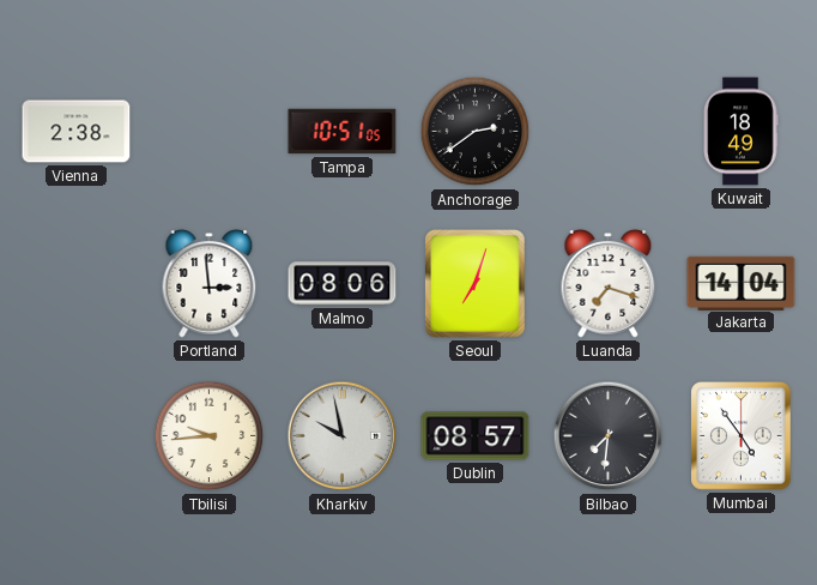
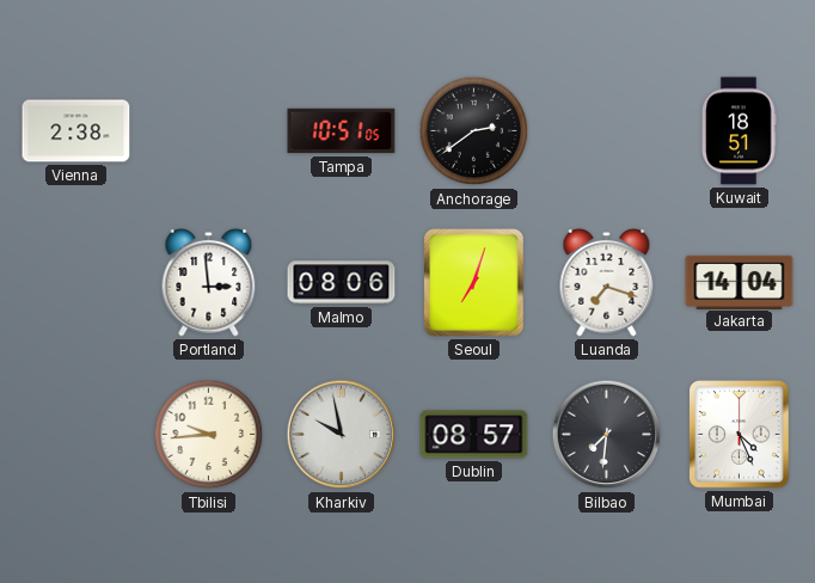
Kuwait: 18:49 -> 18:51
Mumbai: 4:54 -> 4:26
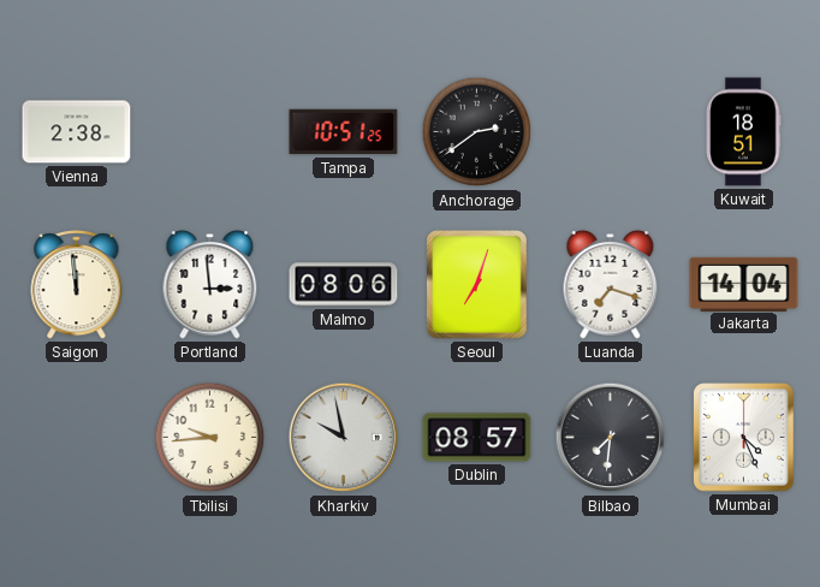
Tampa: 10:51:05 -> 10:51:25
Saigon: none -> 11:59
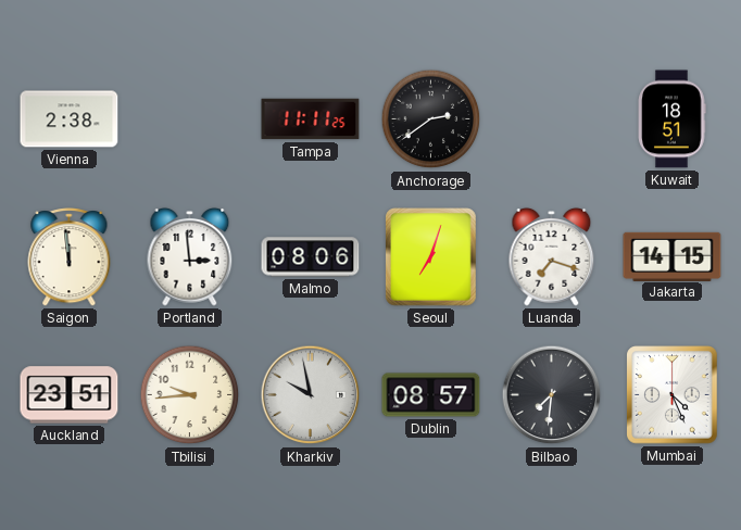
Tampa: 10:51 -> 11:11
Jakarta: 14:04 -> 14:15
Auckland: none -> 23:51
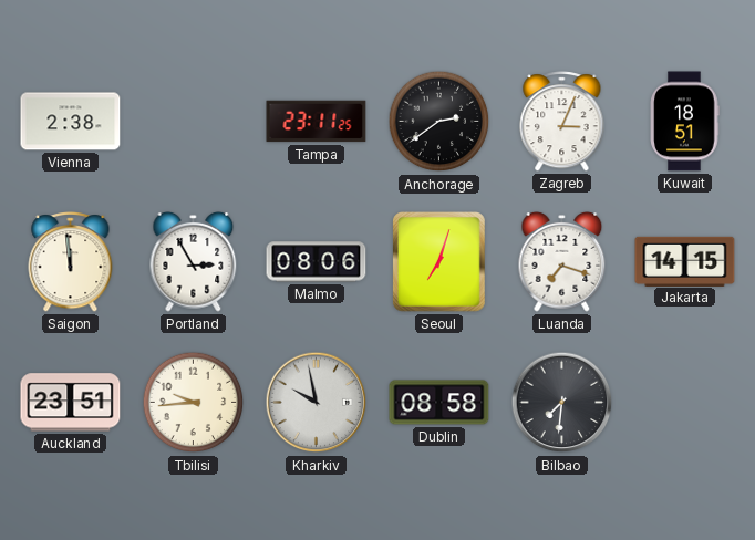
Tampa: 11:11 -> 23:11
Zagreb: none -> 3:04
Portland: 2:59 -> 2:55
Dublin: 08:57 -> 08:58
Mumbai: 4:26 -> none
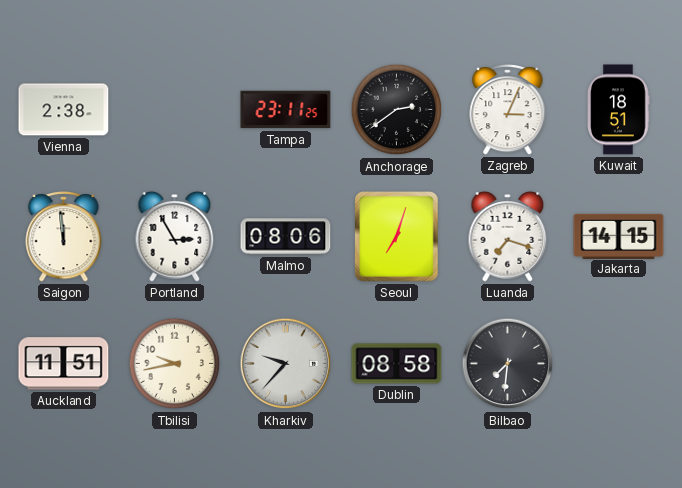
Auckland: 23:51 -> 11:51
Tbilisi: 9:44 -> 9:43
Kharkiv: 9:58 -> 9:37
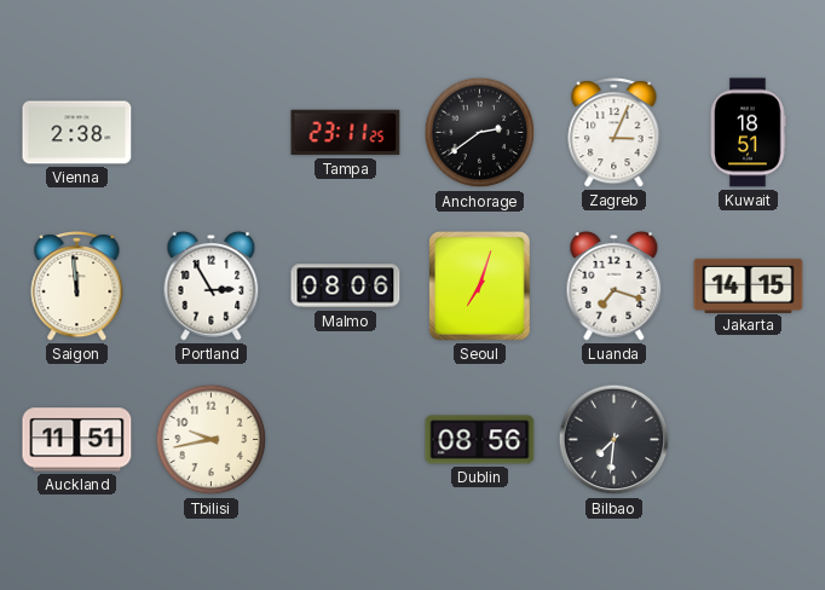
Kharkiv: 9:37 -> none
Dublin: 08:58 -> 08:56
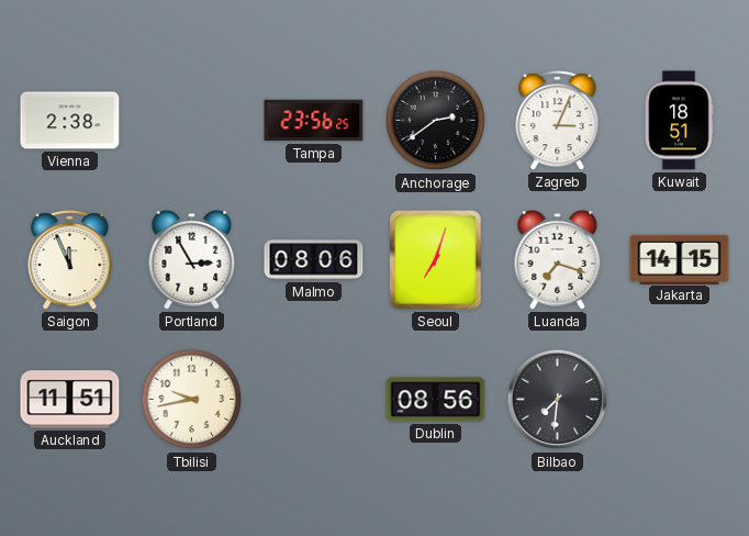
Tampa: 23:11 -> 23:56
Saigon: 11:59 -> 11:56
